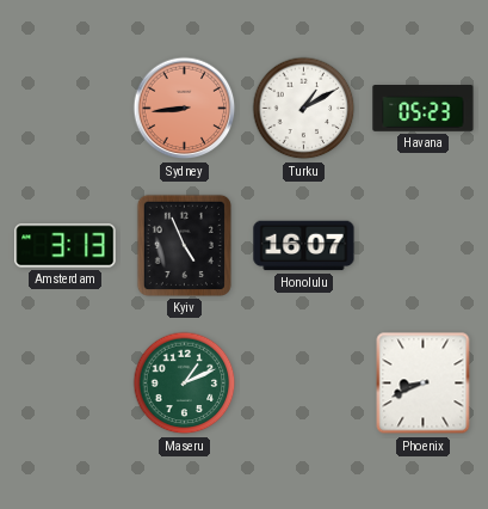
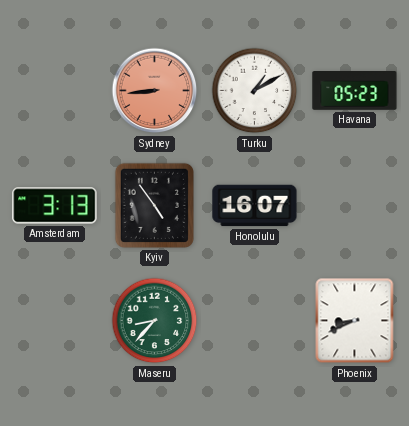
Kyiv: 4:56 -> 4:54
Maseru: 1:11 -> 8:37
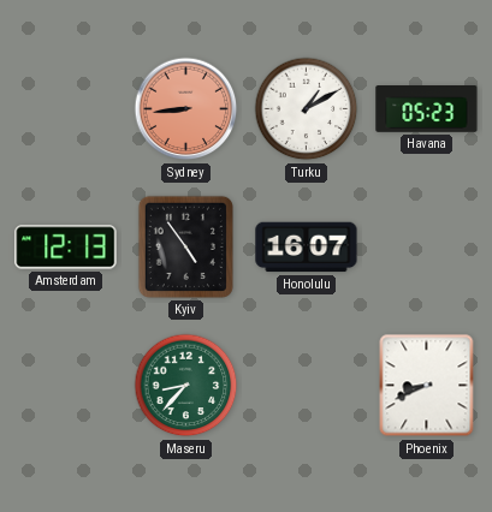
Amsterdam: 3:13 -> 12:13
